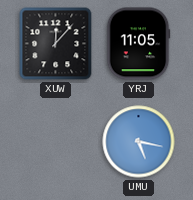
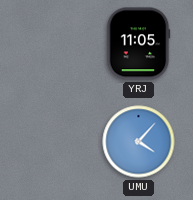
XUW: 12:07 -> none
UMU: 5:17 -> 4:07
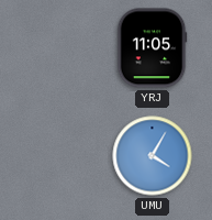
UMU: 4:07 -> 4:05
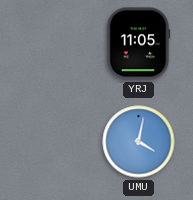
UMU: 4:05 -> 4:02
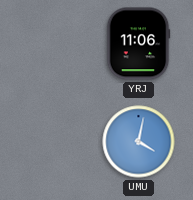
YRJ: 11:05 -> 11:06
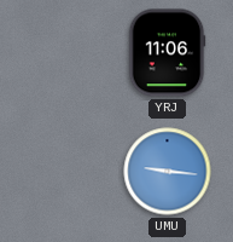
UMU: 4:02 -> 9:16
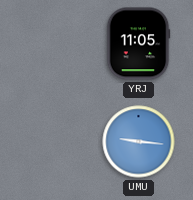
YRJ: 11:06 -> 11:05
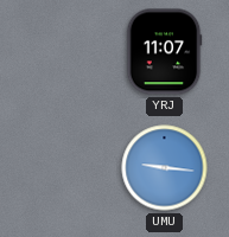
YRJ: 11:05 -> 11:07
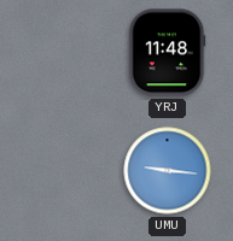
YRJ: 11:07 -> 11:48
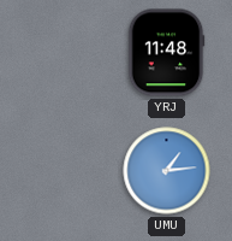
UMU: 9:16 -> 1:14
